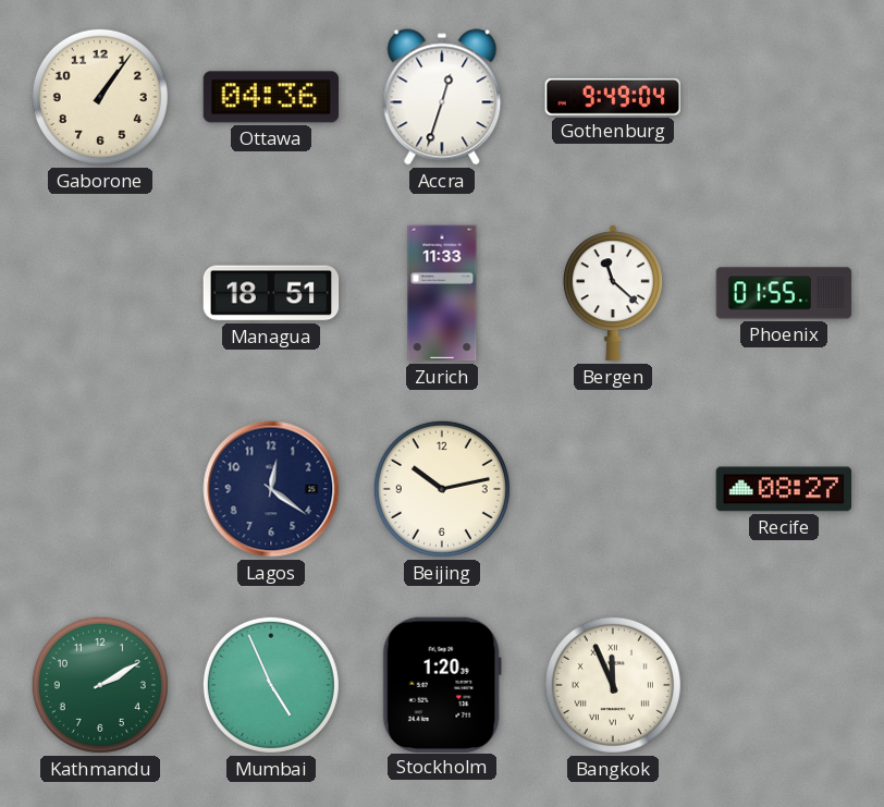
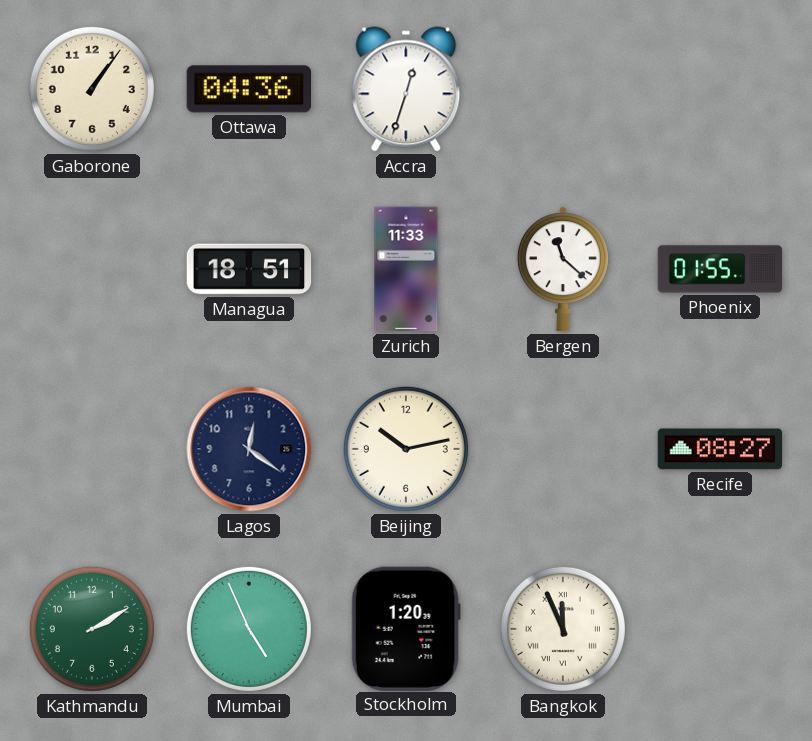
Gothenburg: 9:49 -> none
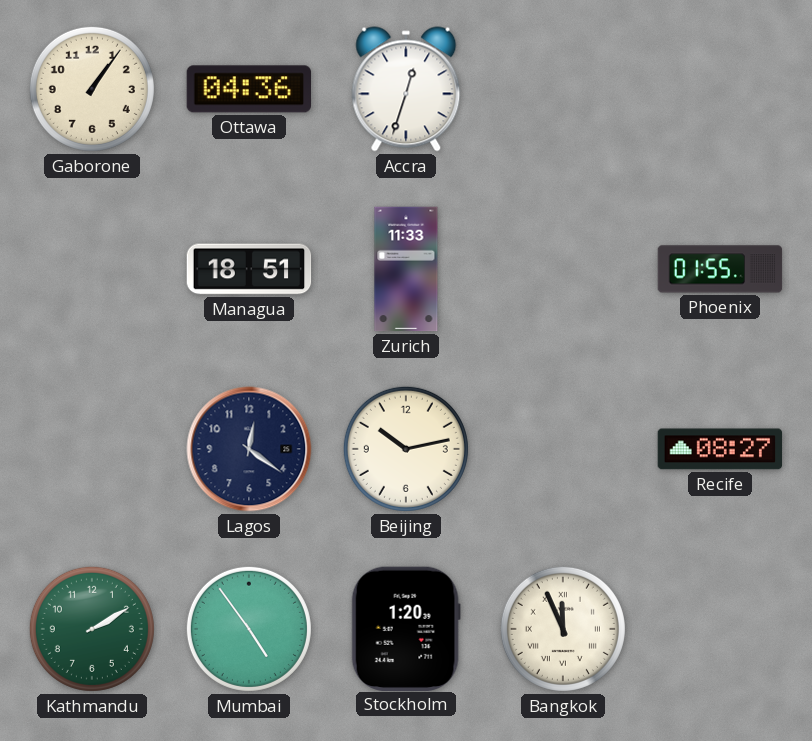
Bergen: 11:22 -> none
Mumbai: 4:56 -> 4:54
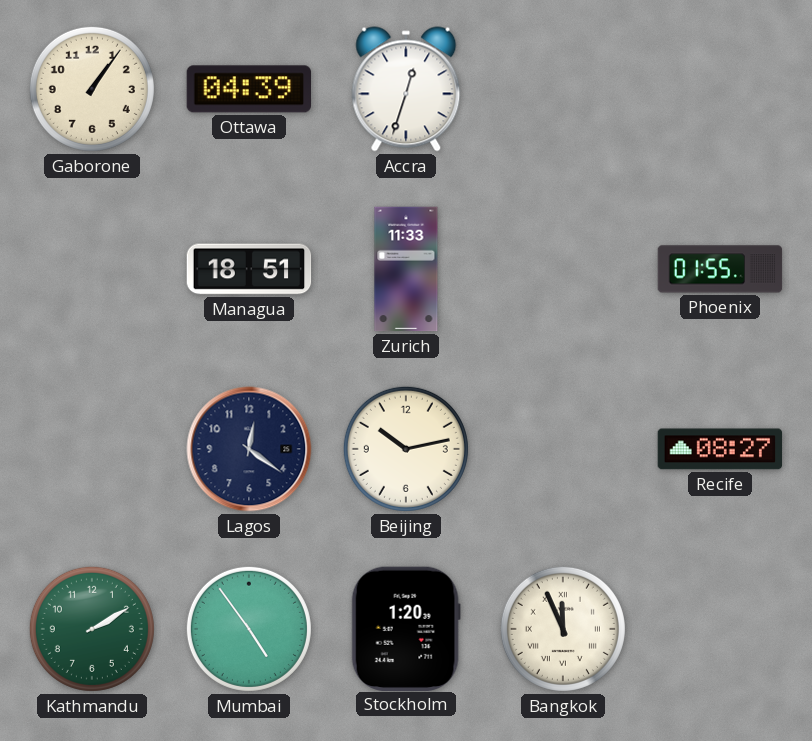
Ottawa: 04:36 -> 04:39
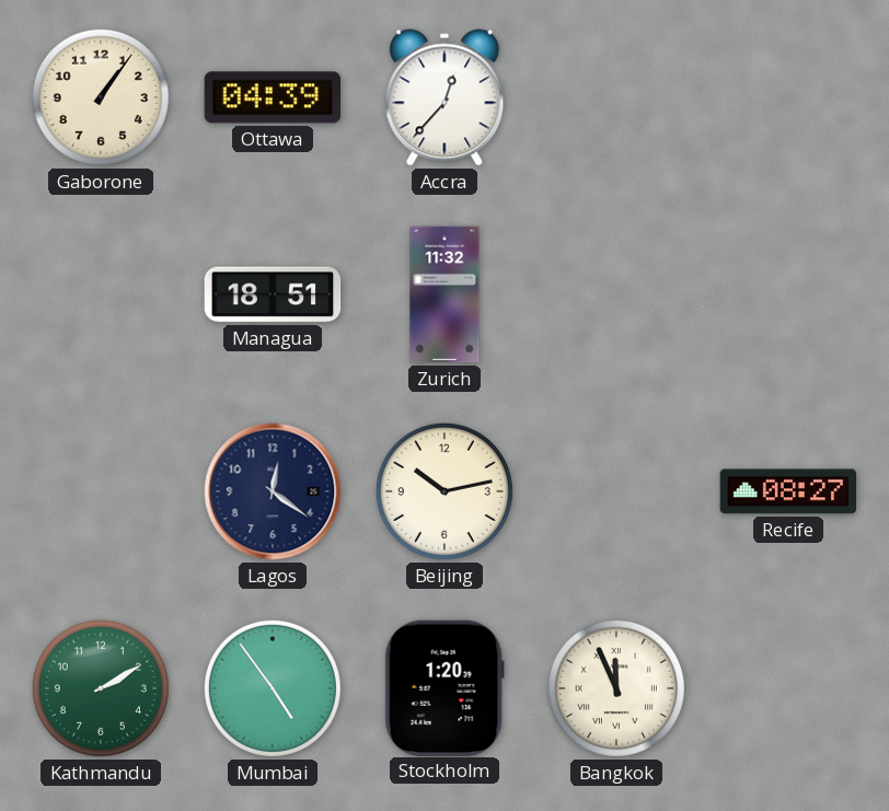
Accra: 12:33 -> 12:37
Zurich: 11:33 -> 11:32
Phoenix: 01:55 -> none
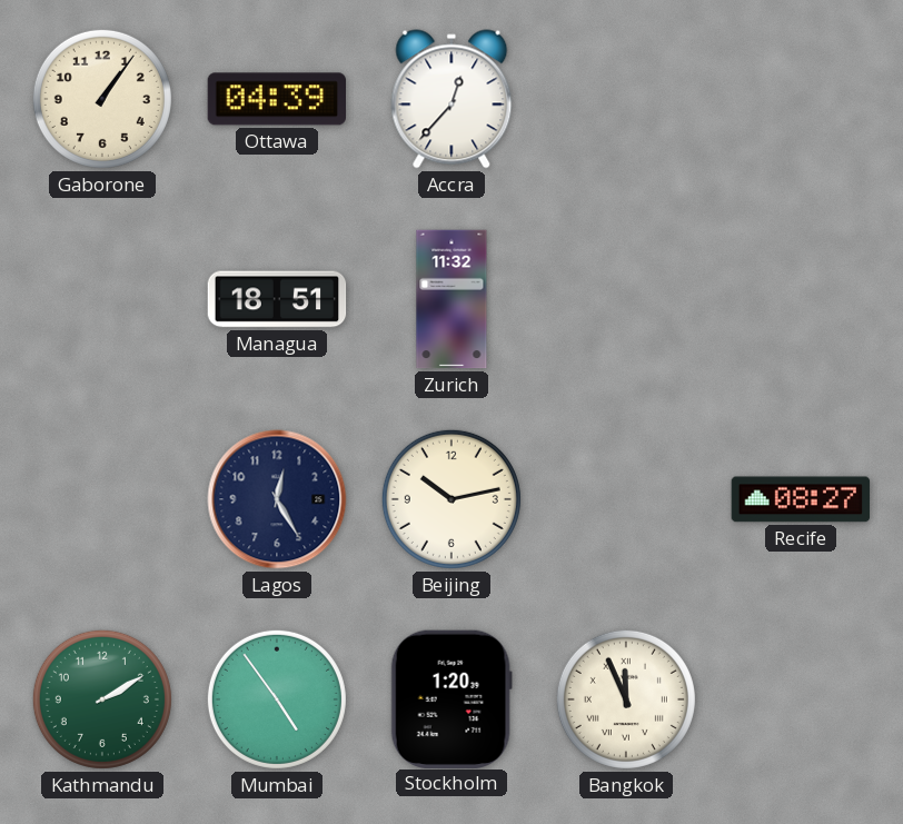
Lagos: 12:21 -> 12:25
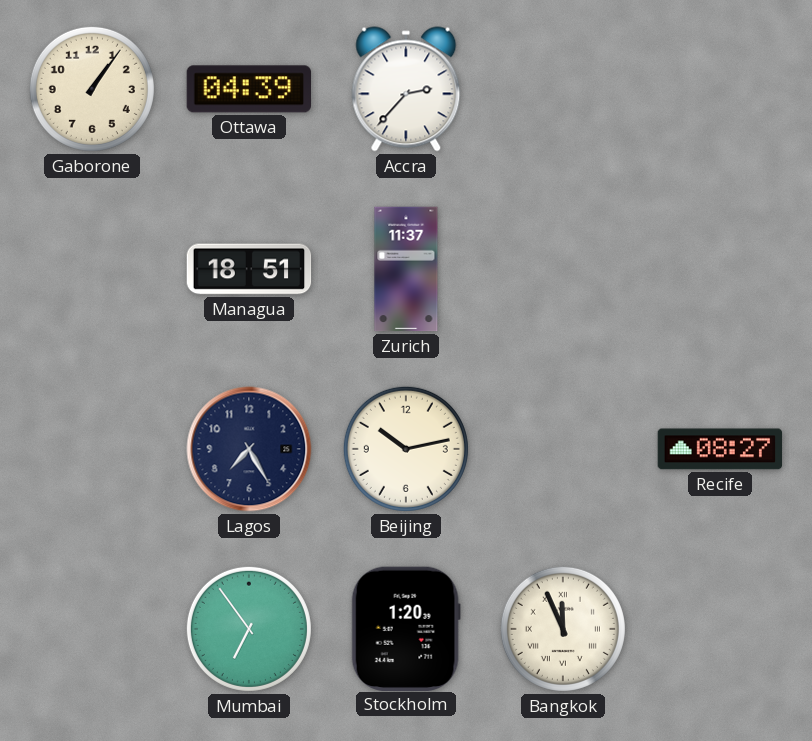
Accra: 12:37 -> 2:37
Zurich: 11:32 -> 11:37
Lagos: 12:25 -> 7:25
Kathmandu: 2:10 -> none
Mumbai: 4:54 -> 6:54
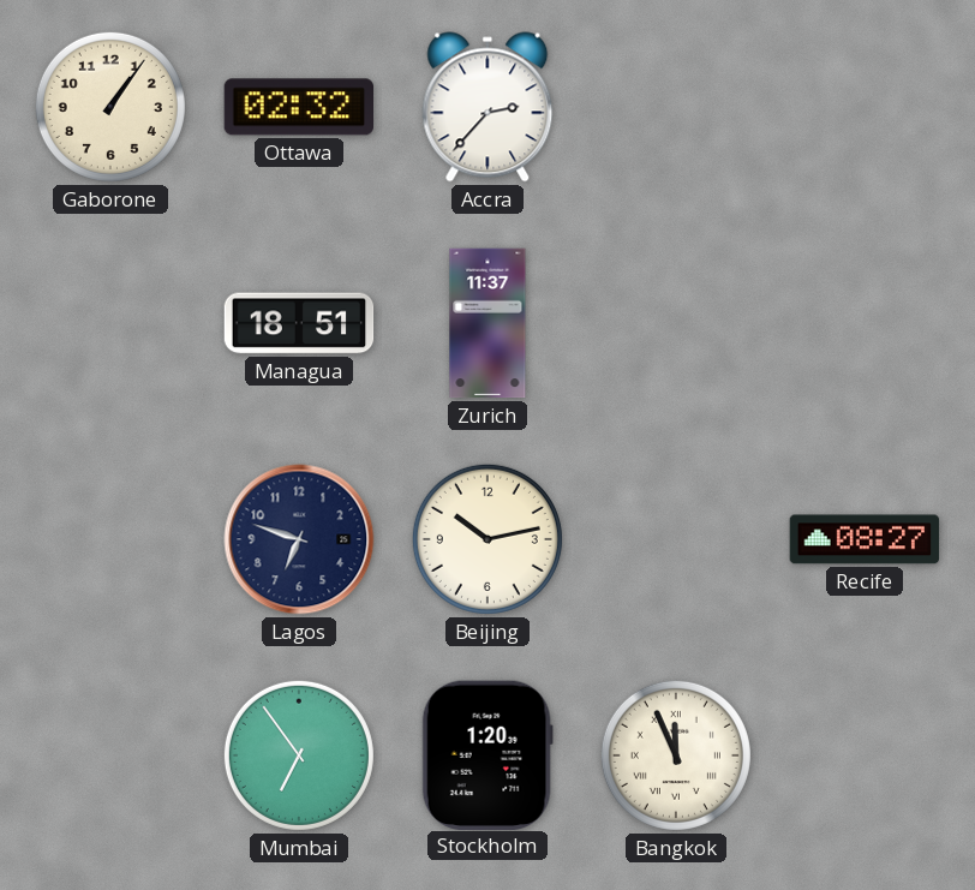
Ottawa: 04:39 -> 02:32
Lagos: 7:25 -> 6:48
